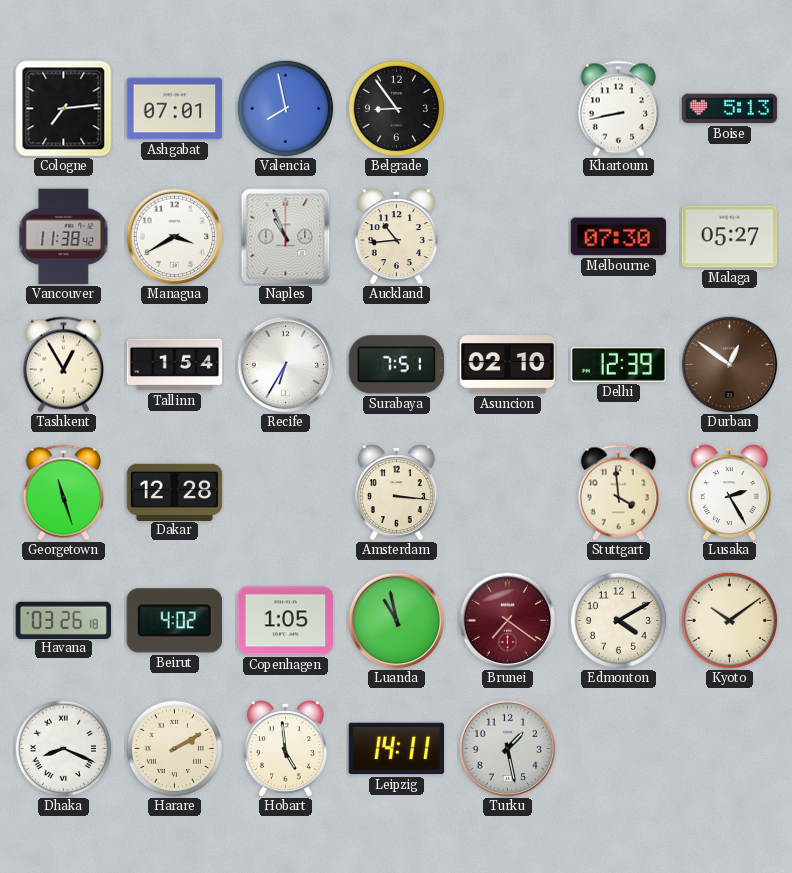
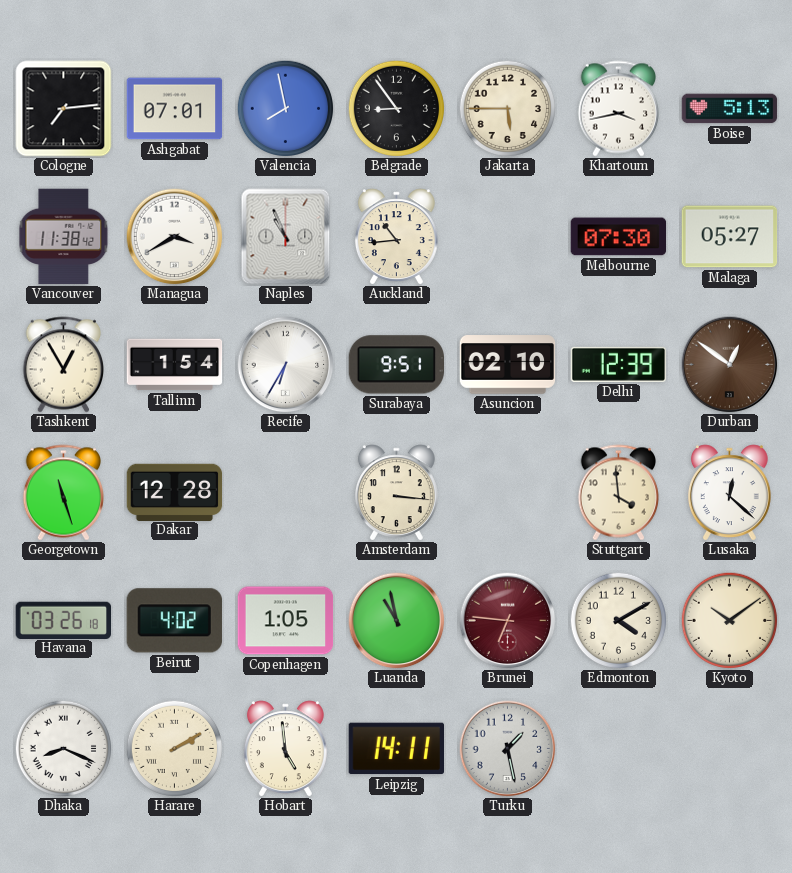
Jakarta: none -> 5:45
Khartoum: 8:43 -> 3:43
Surabaya: 7:51 -> 9:51
Lusaka: 2:25 -> 12:22
Brunei: 7:21 -> 6:46
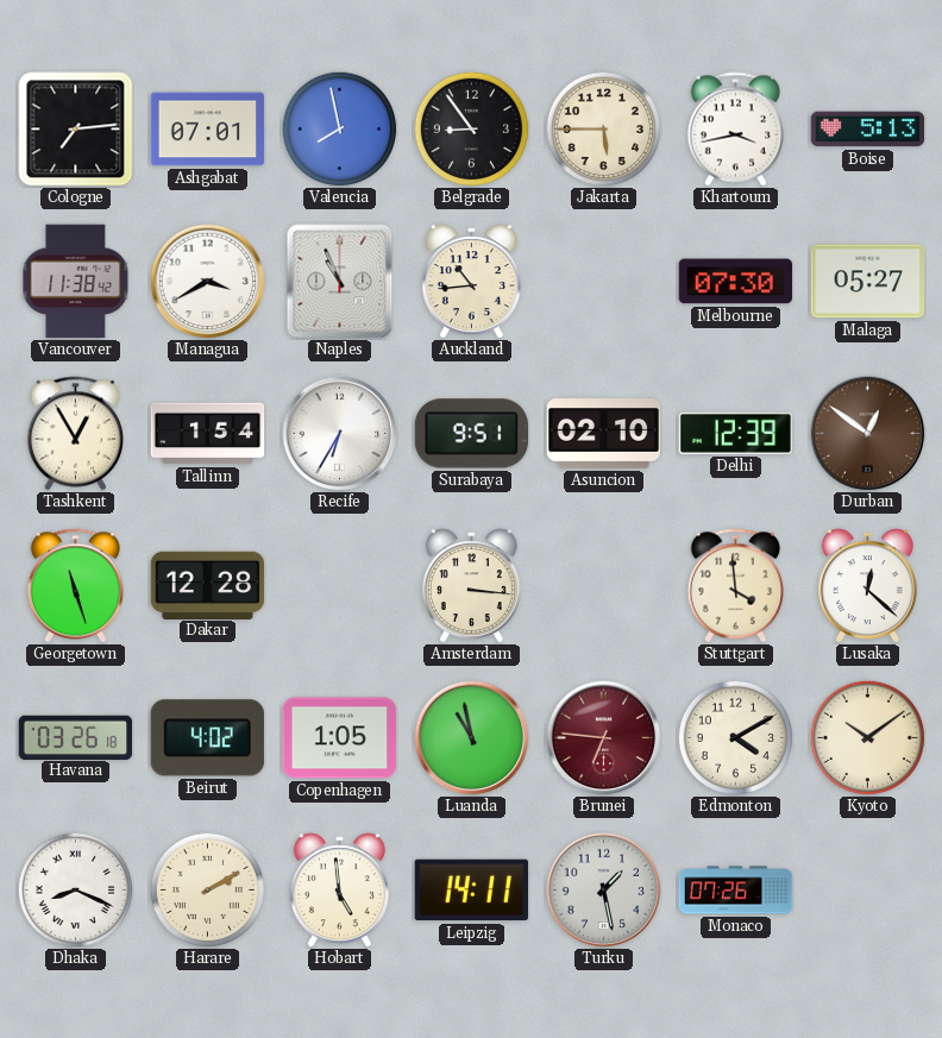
Monaco: none -> 07:26
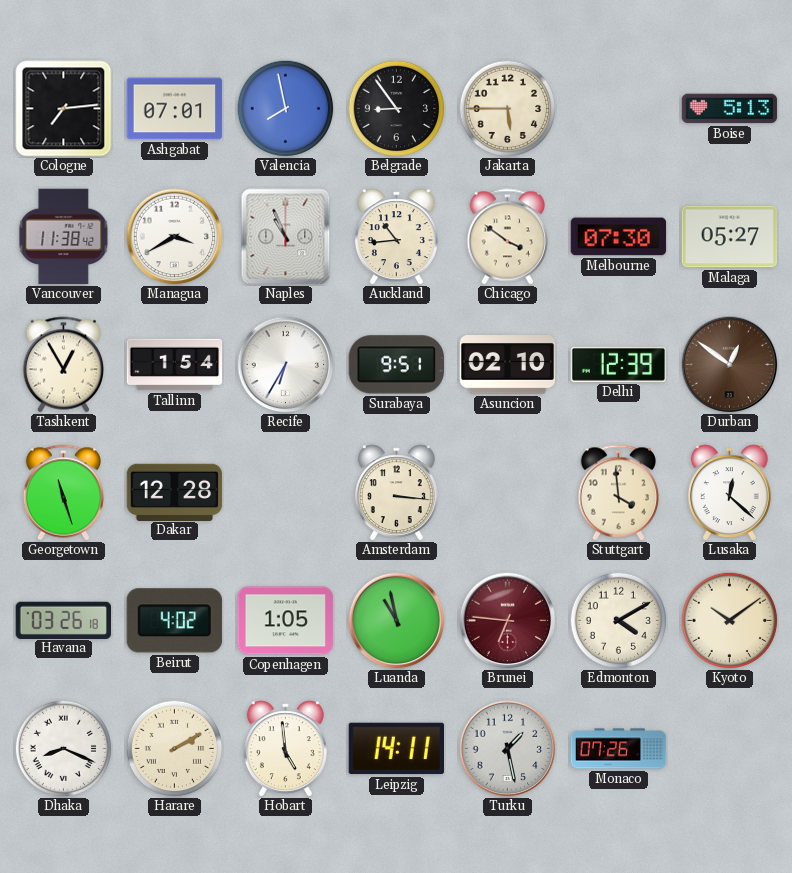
Khartoum: 3:43 -> none
Chicago: none -> 3:51
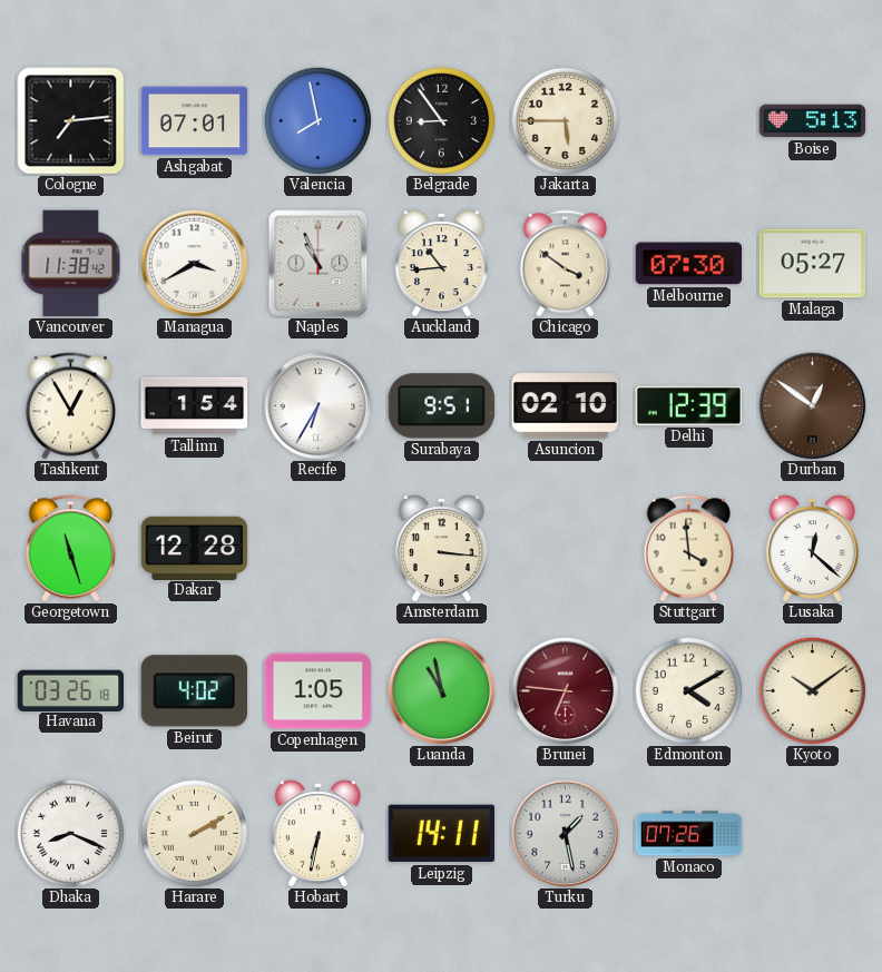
Hobart: 4:59 -> 6:32
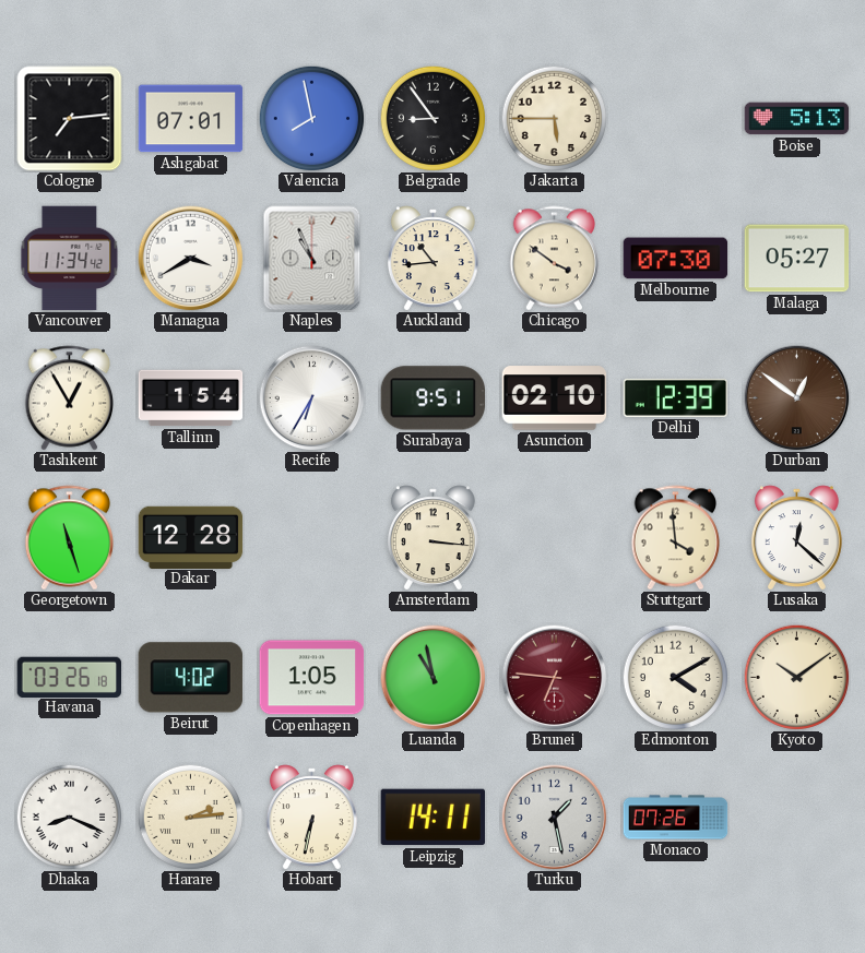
Vancouver: 11:38 -> 11:34
Harare: 2:10 -> 2:14
